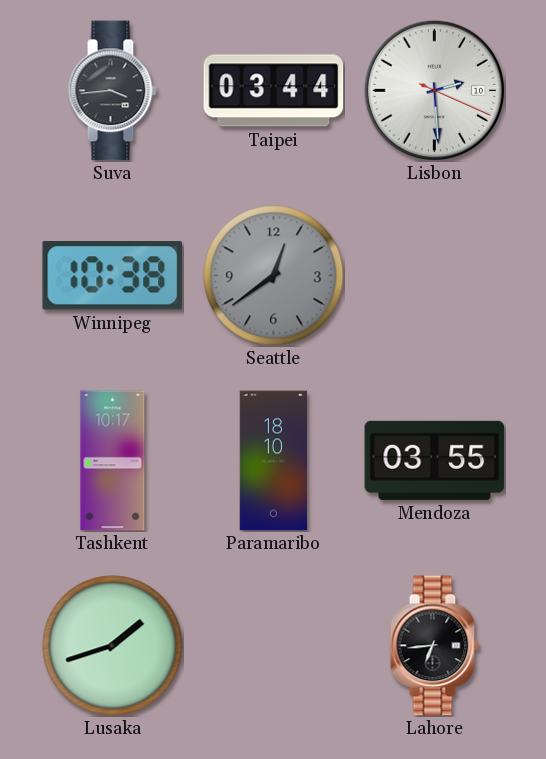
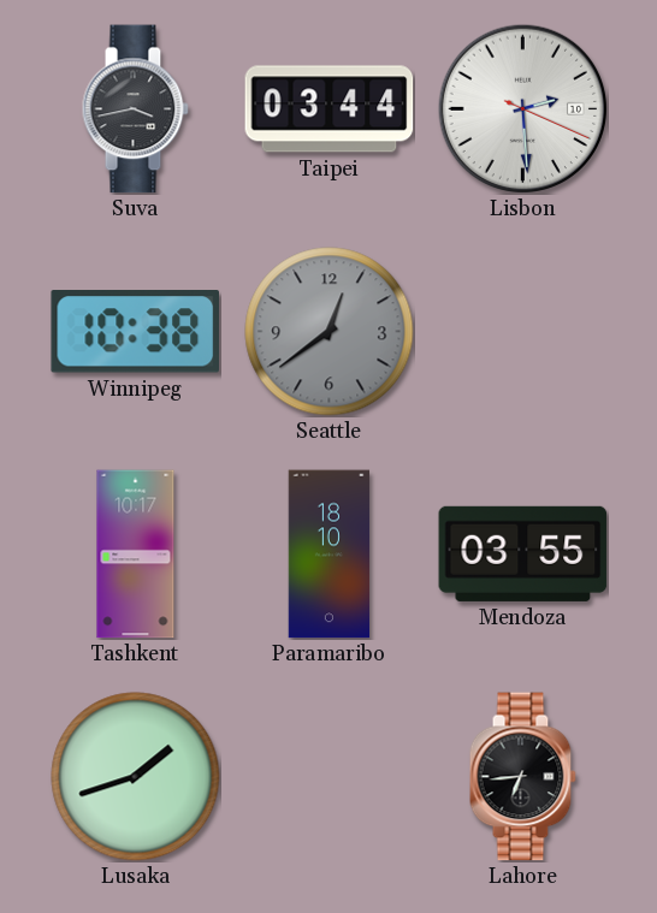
Suva: 3:44 -> 3:43
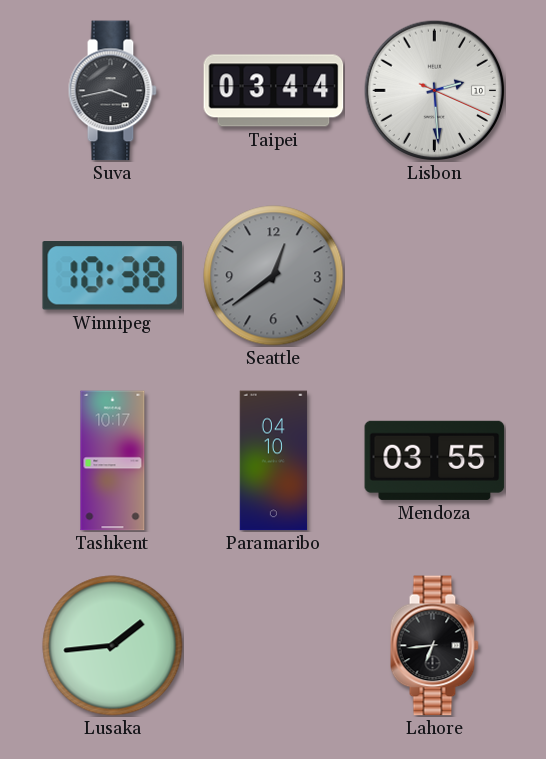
Paramaribo: 18:10 -> 04:10
Lusaka: 1:42 -> 1:44
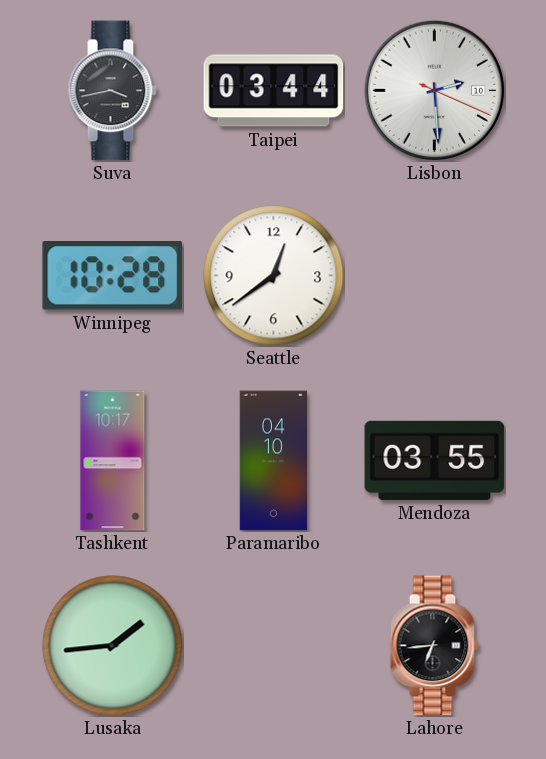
Winnipeg: 10:38 -> 10:28
Seattle dial: grey -> white
